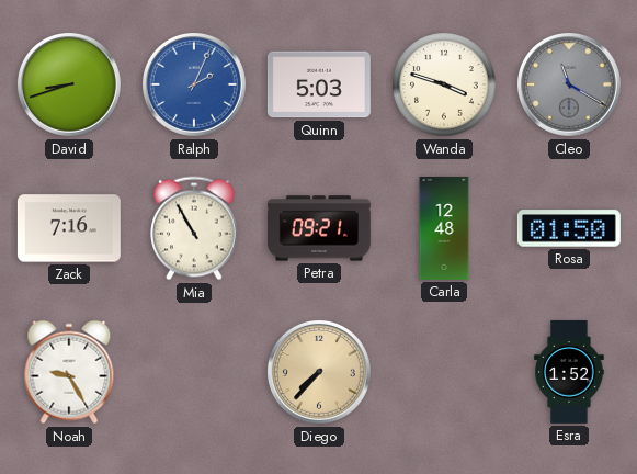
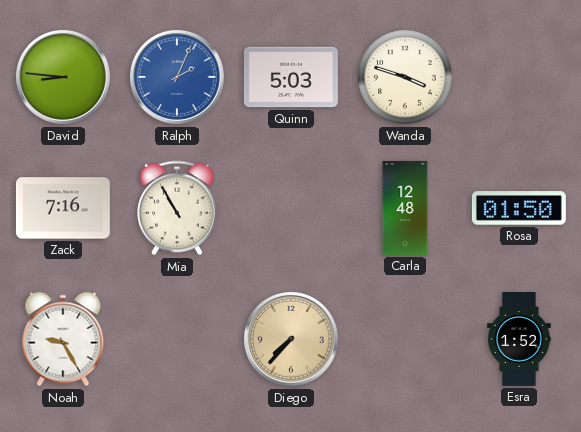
David: 8:42 -> 8:46
Cleo: 11:20 -> none
Petra: 09:21 -> none
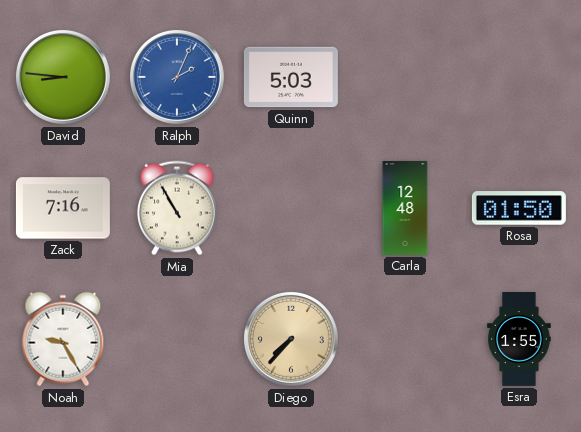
Wanda: 3:48 -> none
Esra: 1:52 -> 1:55
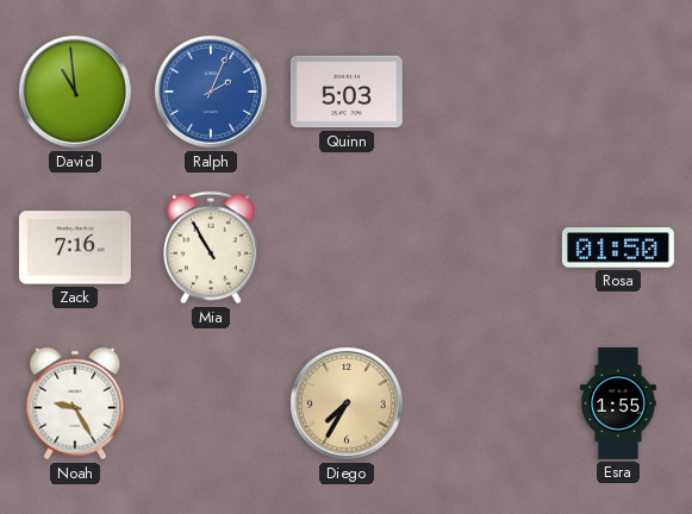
David: 8:46 -> 10:59
Carla: 12:48 -> none
Diego: 7:37 -> 7:35
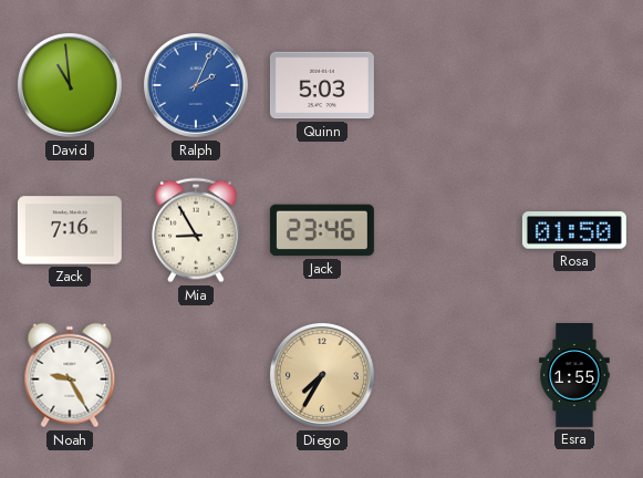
Mia: 10:55 -> 8:55
Jack: none -> 23:46
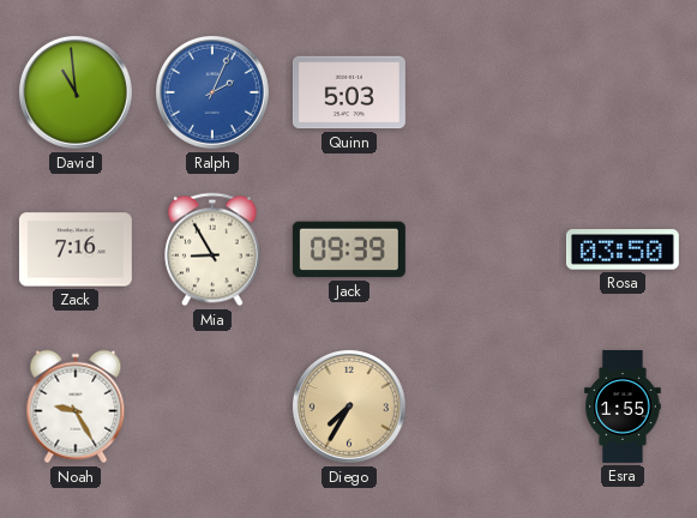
Jack: 23:46 -> 09:39
Rosa: 01:50 -> 03:50
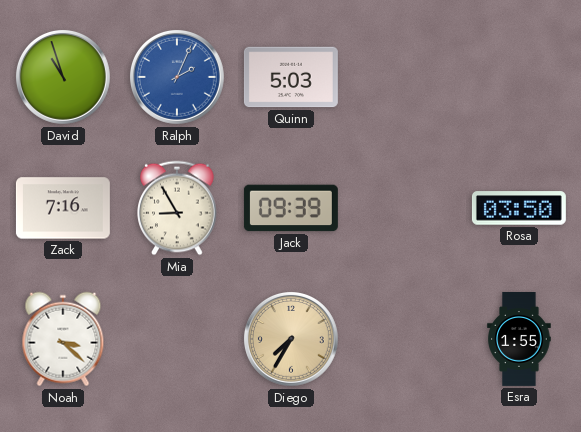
David: 10:59 -> 10:57
Noah: 9:25 -> 3:22
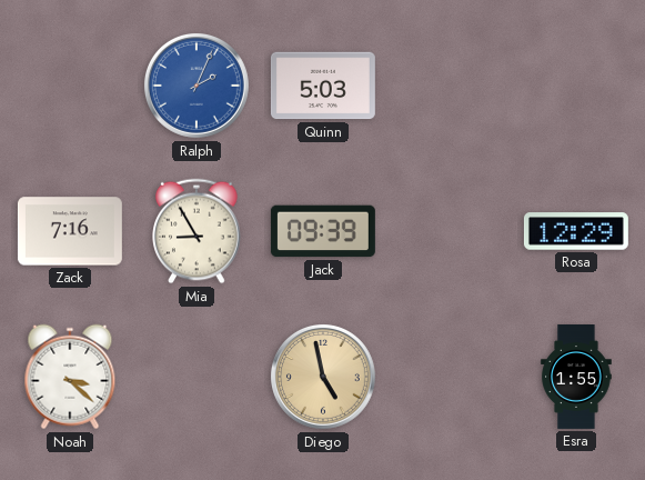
David: 10:57 -> none
Rosa: 03:50 -> 12:29
Diego: 7:35 -> 4:58
